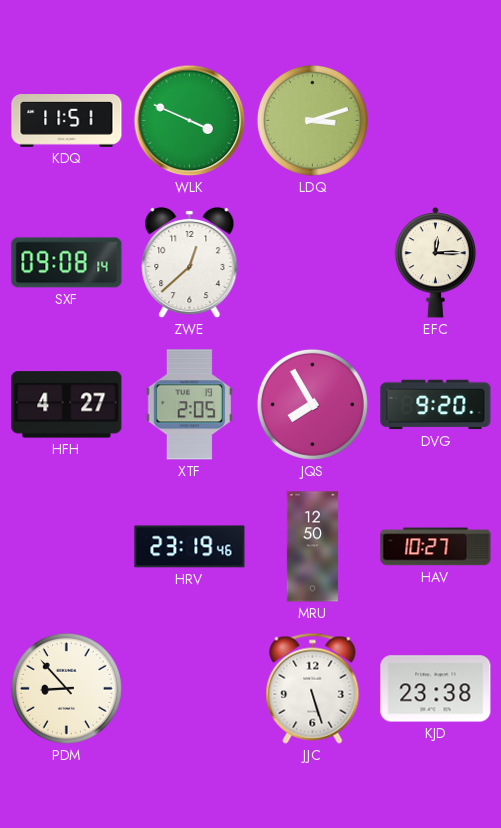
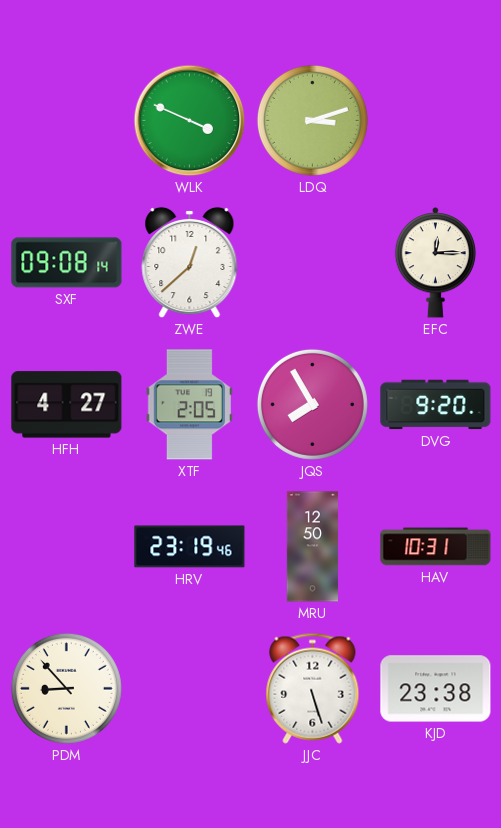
KDQ: 11:51 -> none
HAV: 10:27 -> 10:31
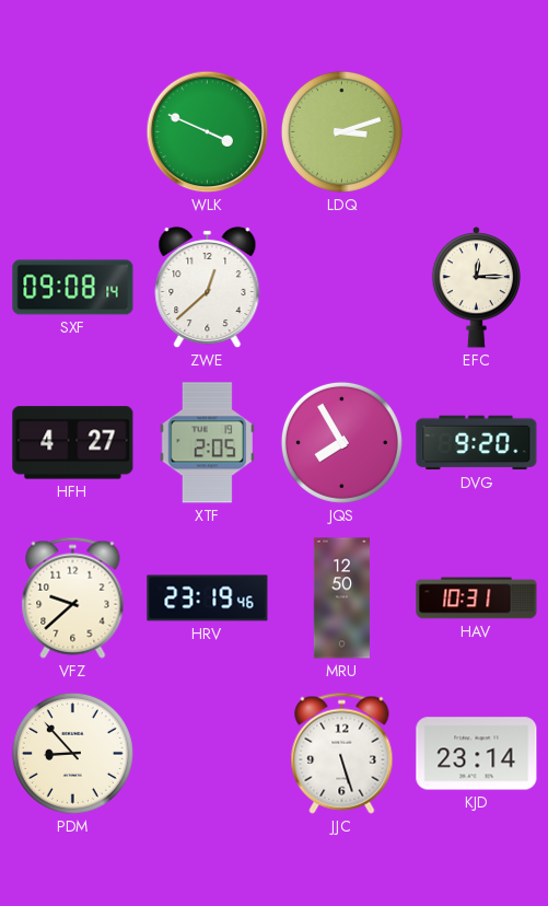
VFZ: none -> 9:38
KJD: 23:38 -> 23:14
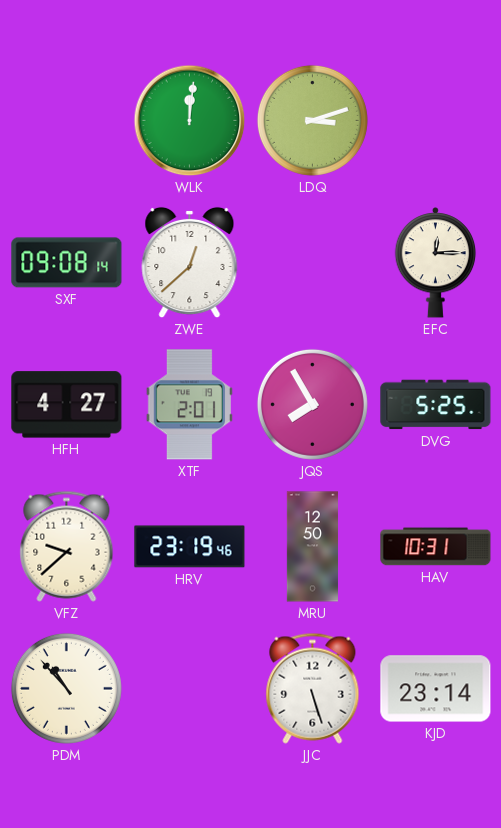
WLK: 3:49 -> 12:01
XTF: 2:05 -> 2:01
DVG: 9:20 -> 5:25
PDM: 8:53 -> 10:53
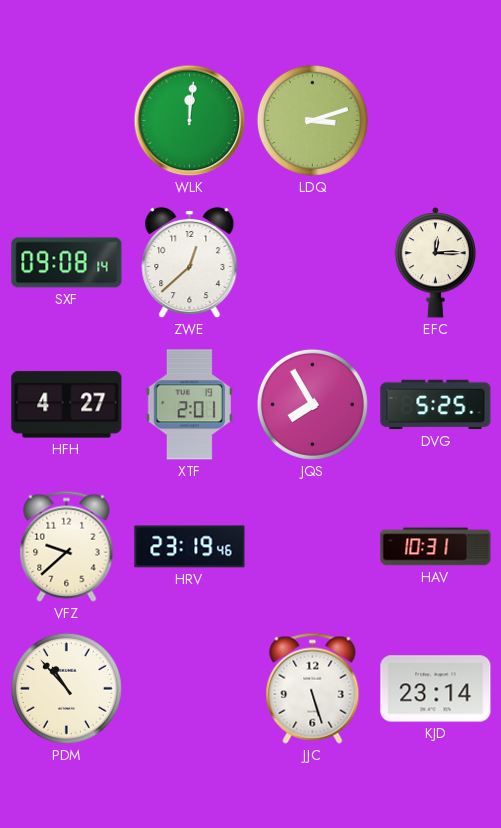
MRU: 12:50 -> none
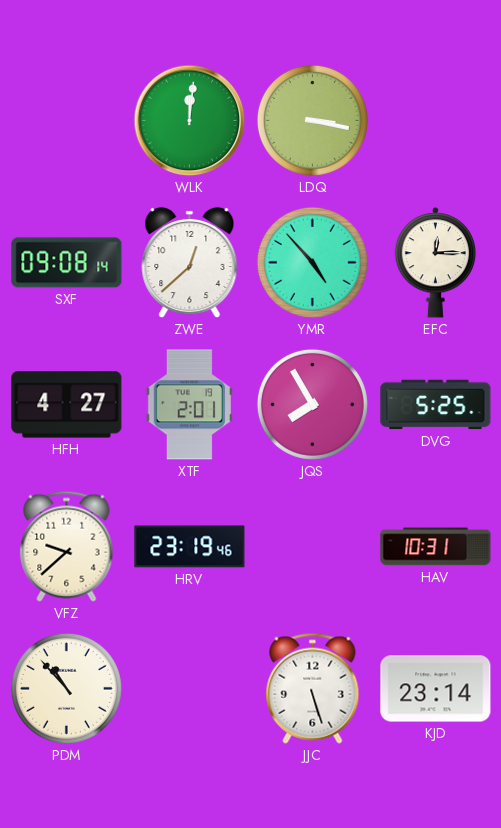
LDQ: 3:12 -> 3:17
YMR: none -> 4:53
